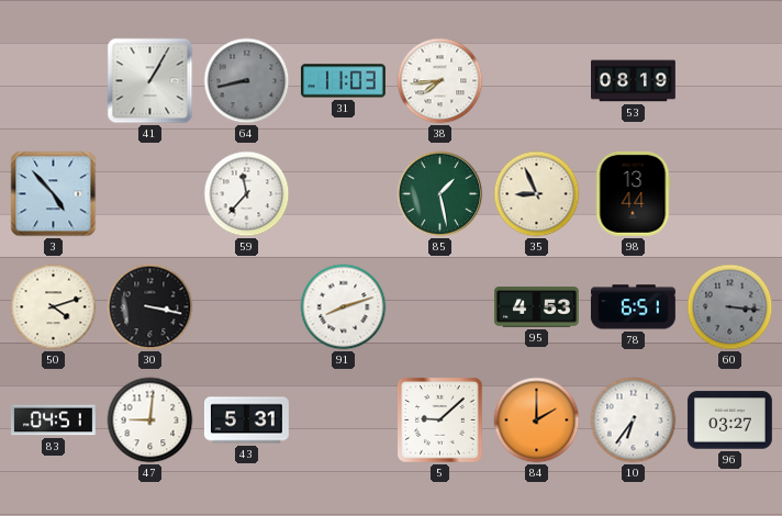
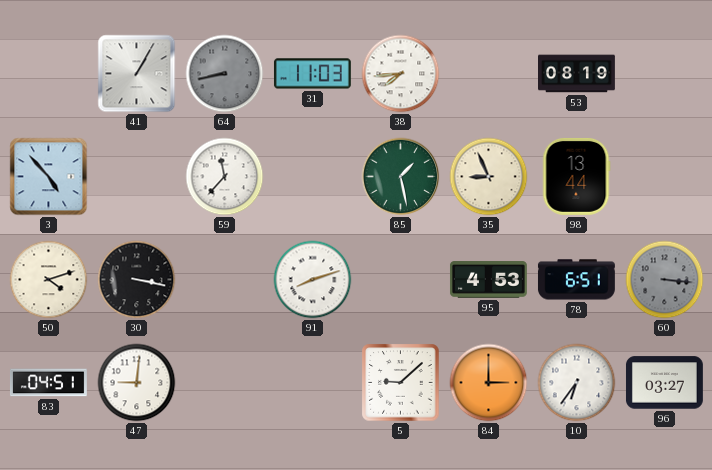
43: 5:31 -> none
84: 2:00 -> 3:00
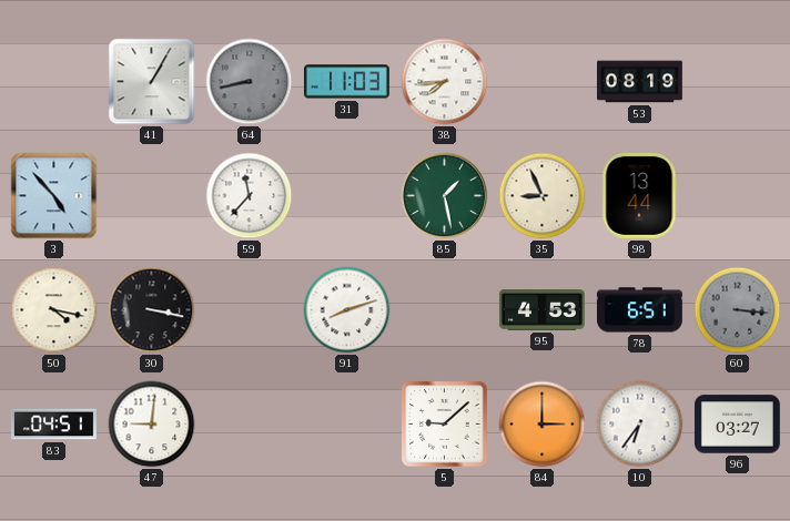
50: 4:12 -> 4:17
